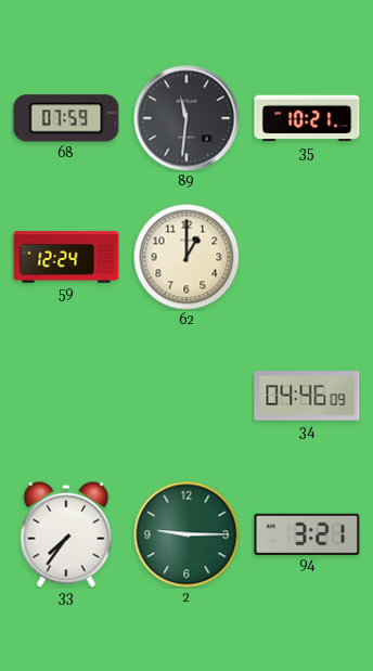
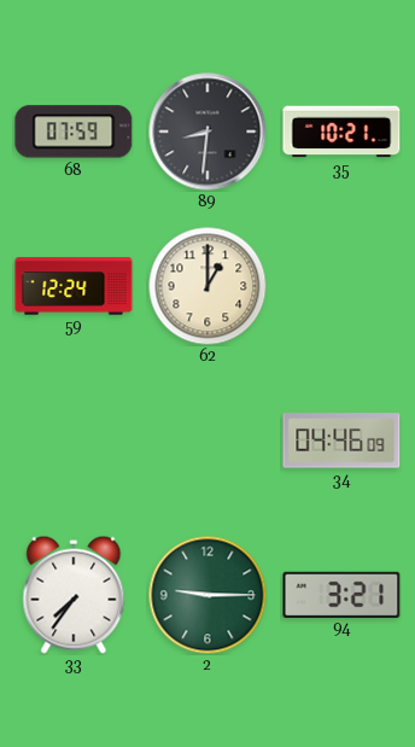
89: 11:31 -> 8:31
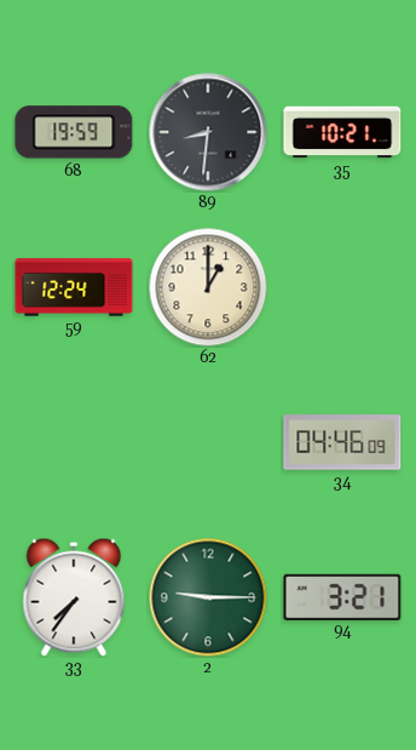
68: 07:59 -> 19:59
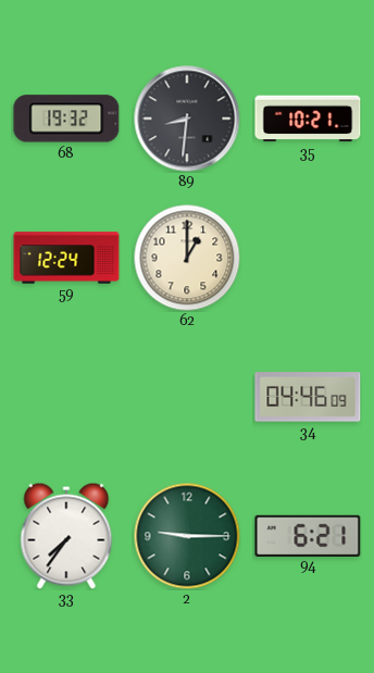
68: 19:59 -> 19:32
94: 3:21 -> 6:21
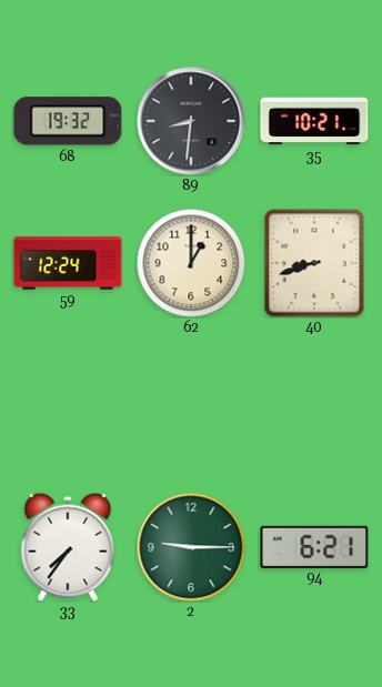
40: none -> 8:42
34: 04:46 -> none
